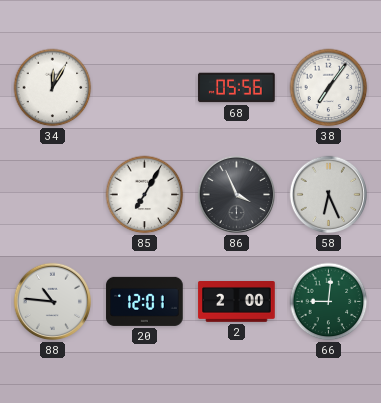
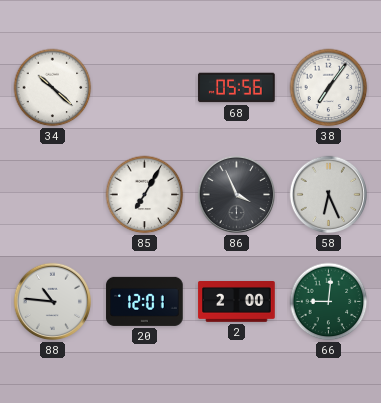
34: 12:05 -> 10:22
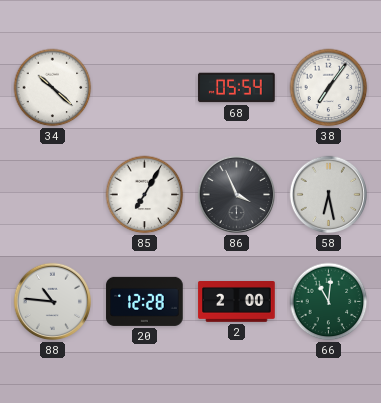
68: 05:56 -> 05:54
58: 6:26 -> 6:28
20: 12:01 -> 12:28
66: 9:01 -> 11:01
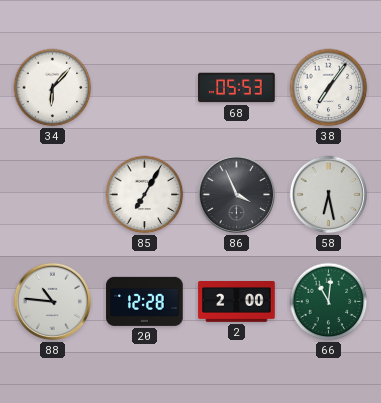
34: 10:22 -> 6:07
68: 05:54 -> 05:53
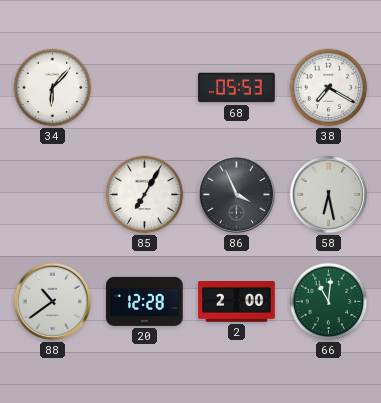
38: 7:06 -> 7:20
88: 10:46 -> 10:39
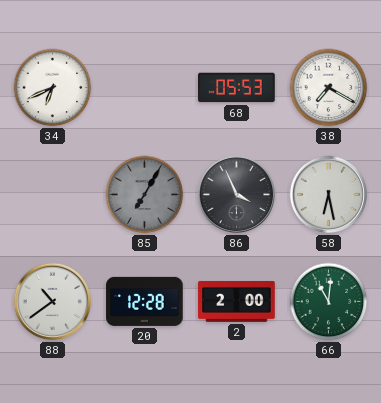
34: 6:07 -> 6:41
85 dial: white -> grey
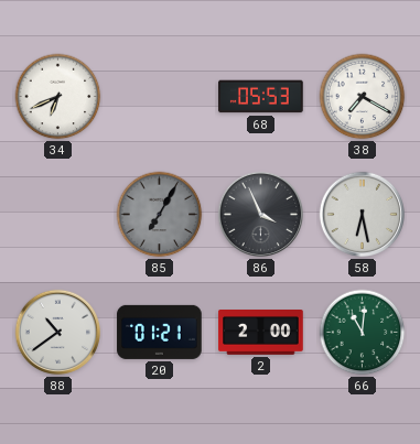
20: 12:28 -> 01:21
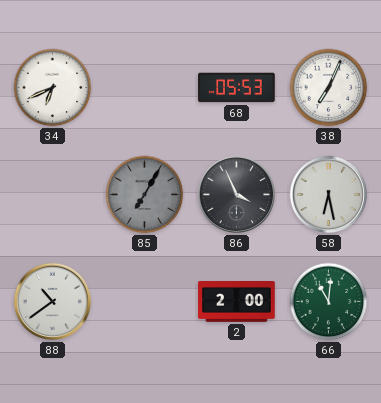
38: 7:20 -> 7:04
20: 01:21 -> none
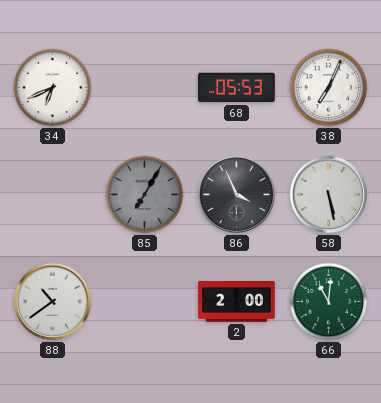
58: 6:28 -> 5:28
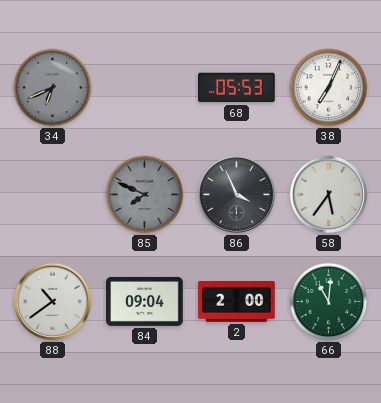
34 dial: white -> grey
85: 7:05 -> 7:49
58: 5:28 -> 5:36
84: none -> 09:04
